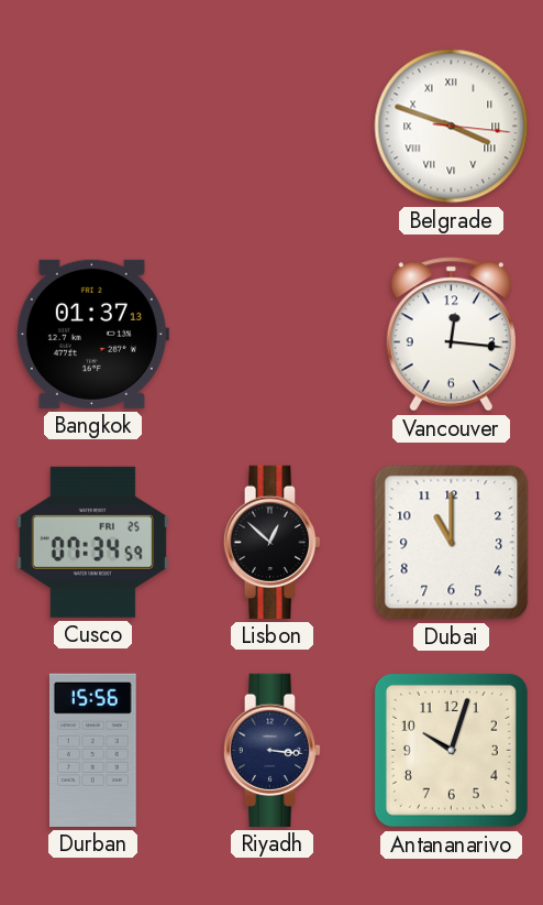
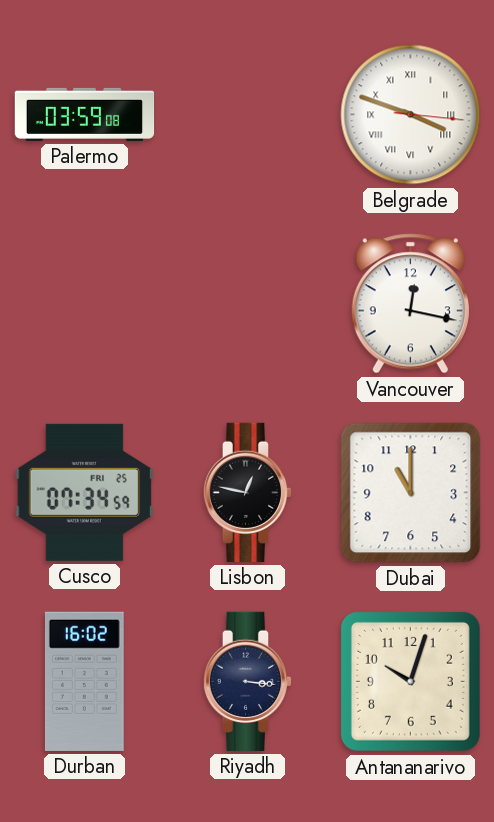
Palermo: none -> 03:59
Bangkok: 01:37 -> none
Vancouver: 12:16 -> 12:17
Lisbon: 12:52 -> 12:47
Durban: 15:56 -> 16:02
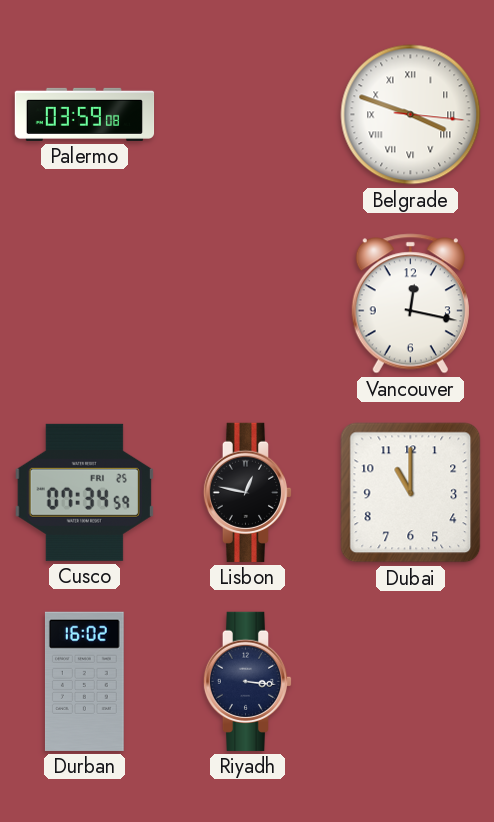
Antananarivo: 10:03 -> none
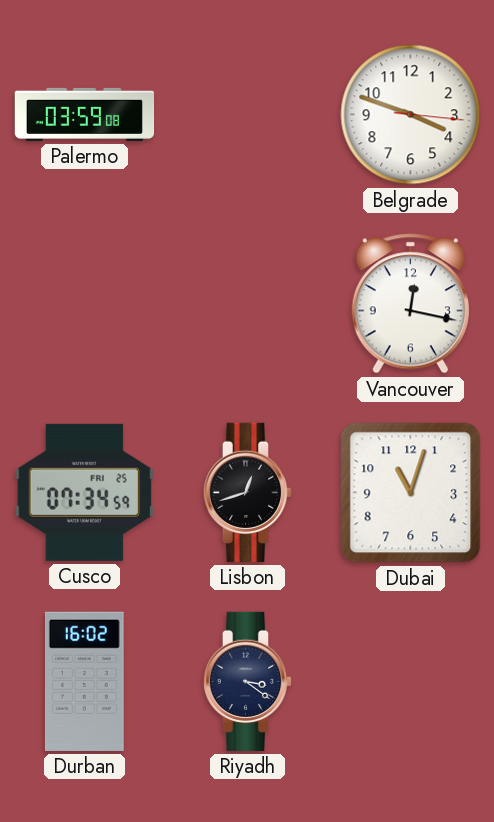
Belgrade numerals: Roman -> Arabic
Lisbon: 12:47 -> 12:42
Dubai: 11:00 -> 11:03
Riyadh: 3:16 -> 3:21
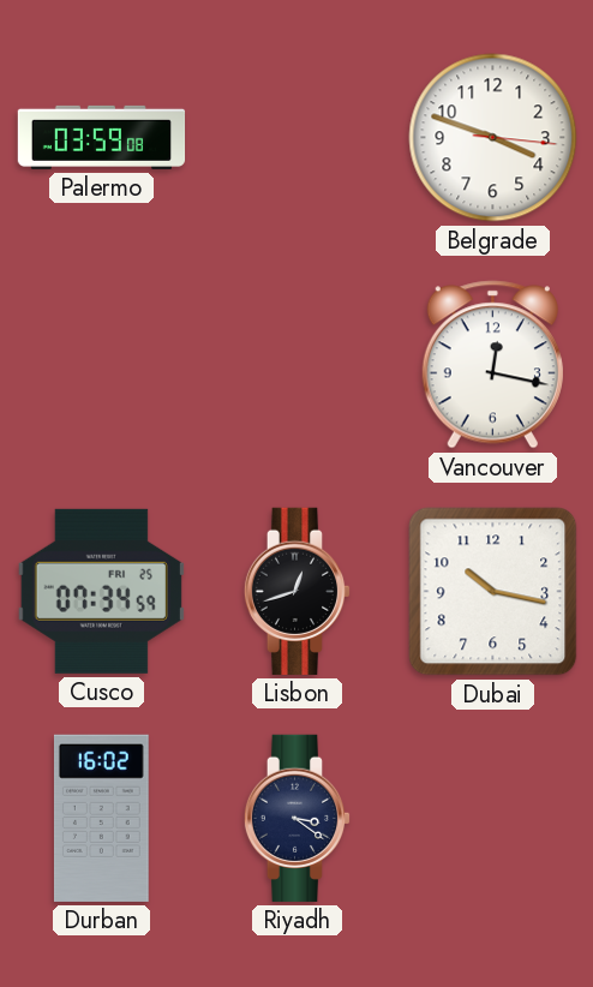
Dubai: 11:03 -> 10:17
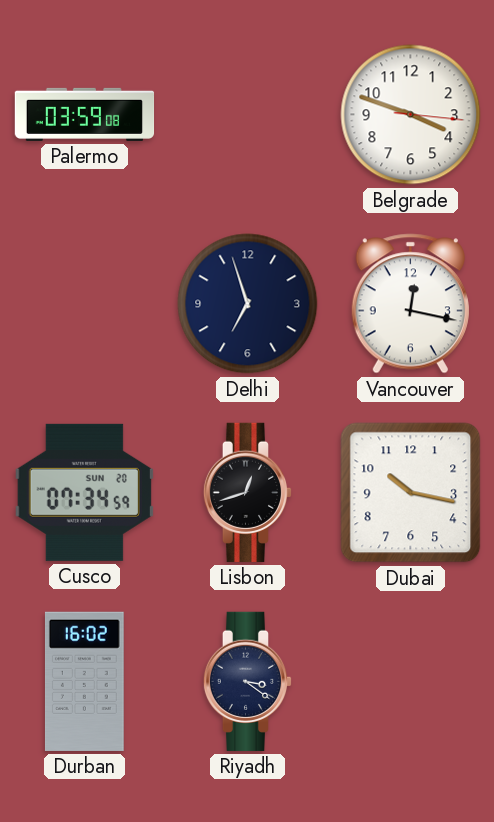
Delhi: none -> 6:57
Cusco date: FRI 25 -> SUN 20
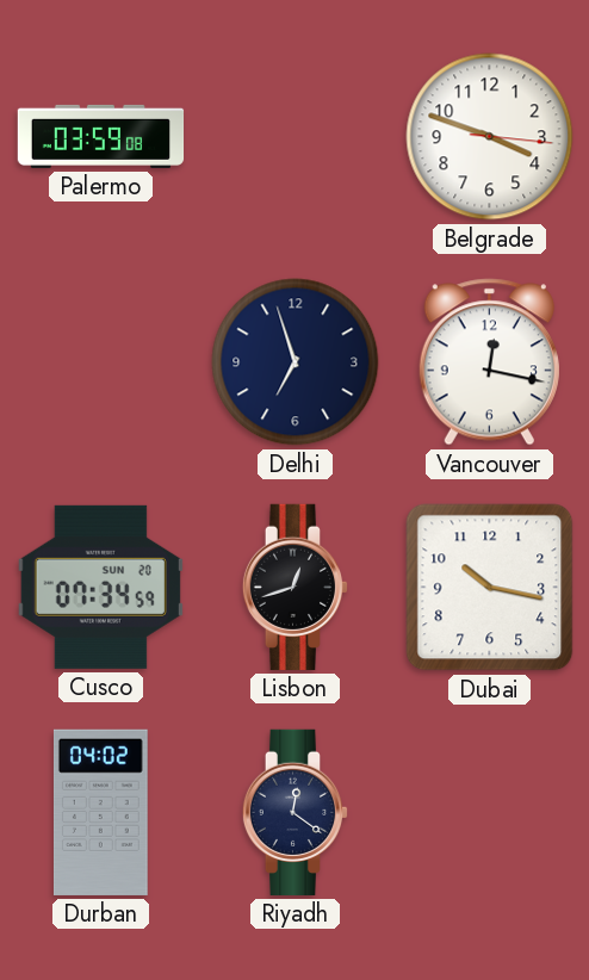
Durban: 16:02 -> 04:02
Riyadh: 3:21 -> 12:21
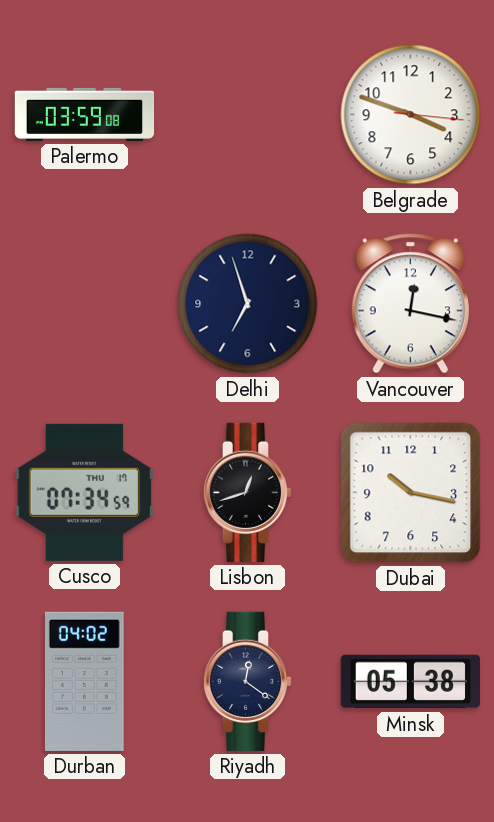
Cusco date: SUN 20 -> THU 17
Minsk: none -> 05:38
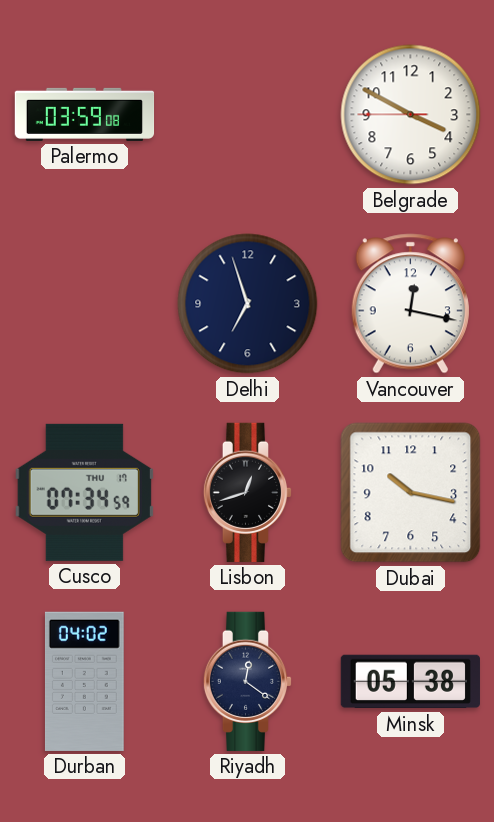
Belgrade: 3:48 -> 3:49
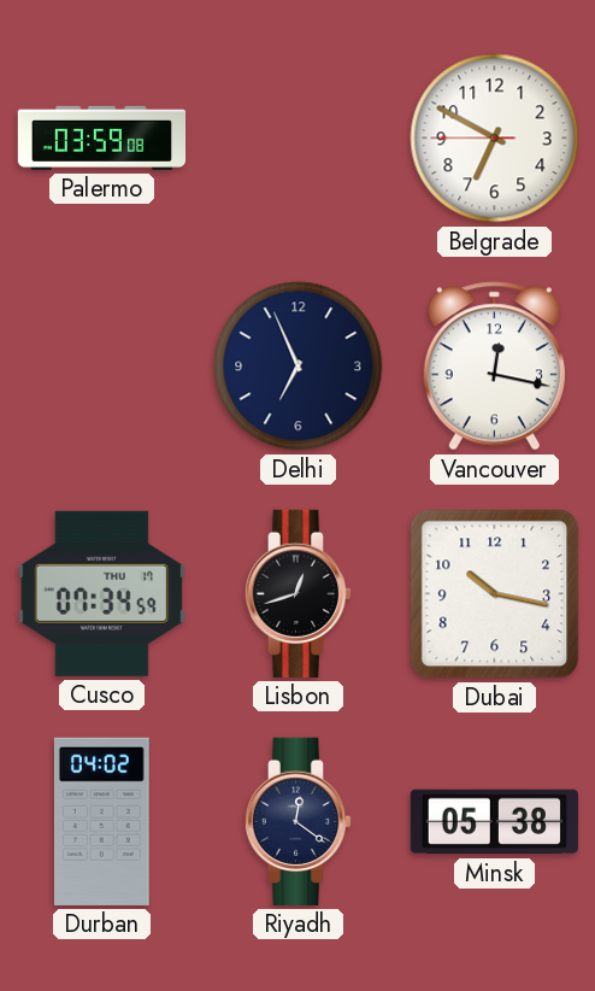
Belgrade: 3:49 -> 6:49
Delhi: 6:57 -> 6:56
